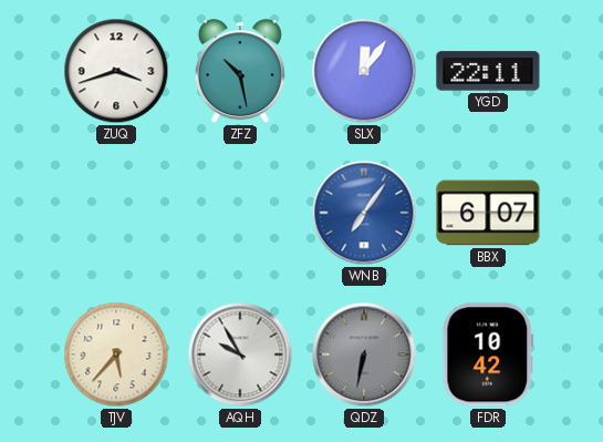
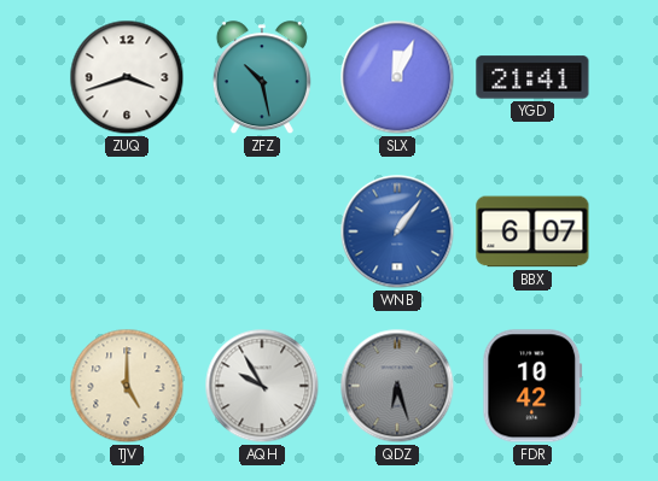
SLX: 12:06 -> 12:04
YGD: 22:11 -> 21:41
WNB: 7:06 -> 1:06
TJV: 5:37 -> 5:00
QDZ: 6:32 -> 6:27
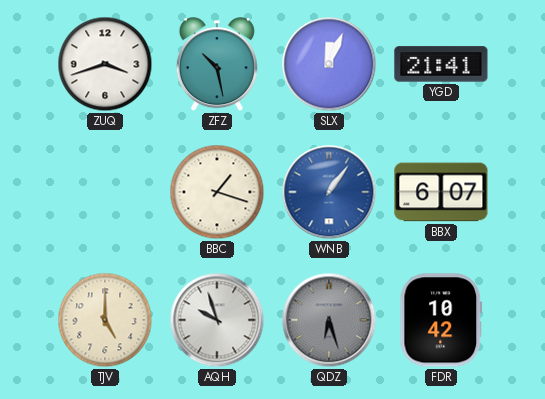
BBC: none -> 1:18
AQH: 9:55 -> 9:57
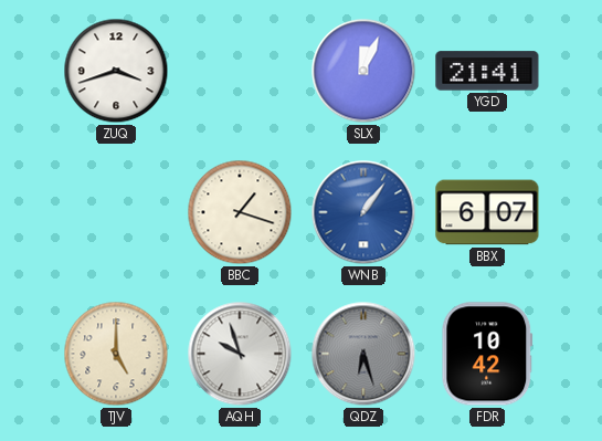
ZFZ: 10:28 -> none
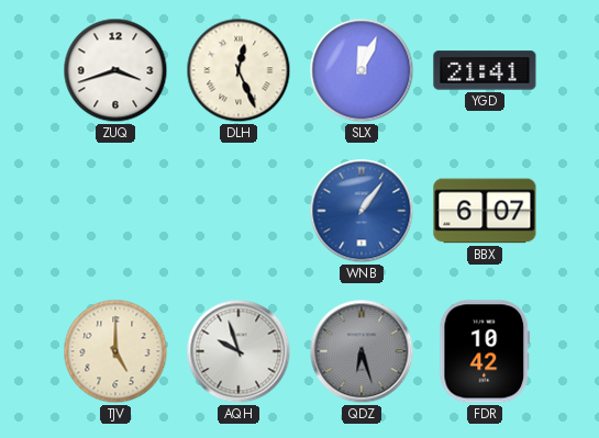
DLH: none -> 12:26
BBC: 1:18 -> none
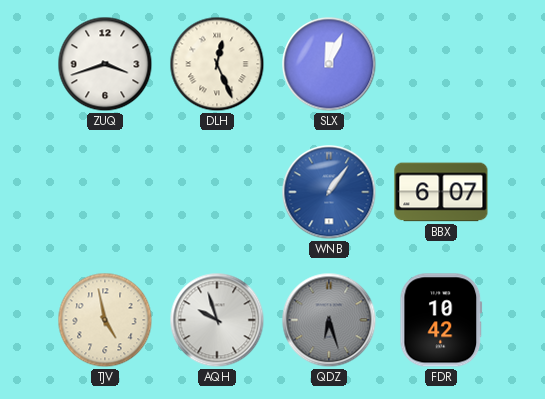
YGD: 21:41 -> none
TJV: 5:00 -> 4:58
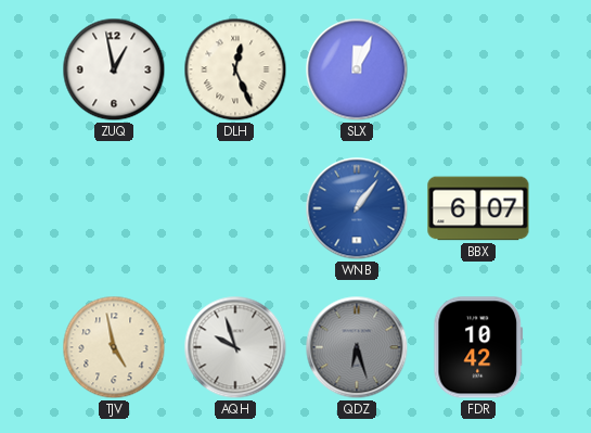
ZUQ: 3:42 -> 12:58
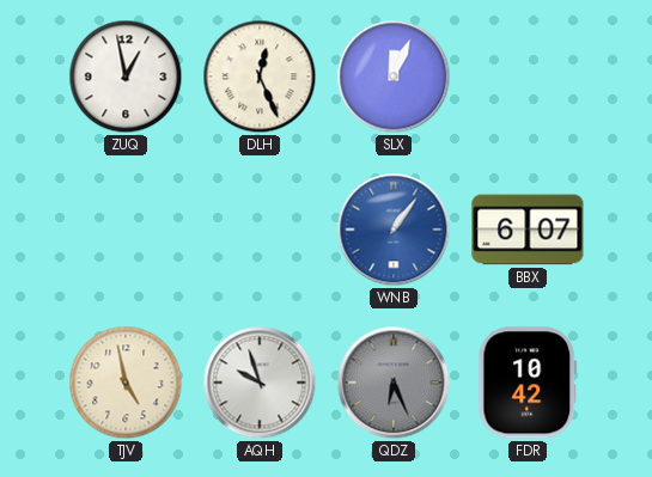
QDZ: 6:27 -> 6:26
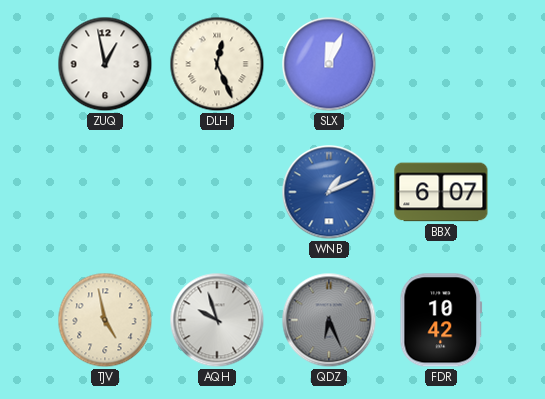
WNB: 1:06 -> 1:11
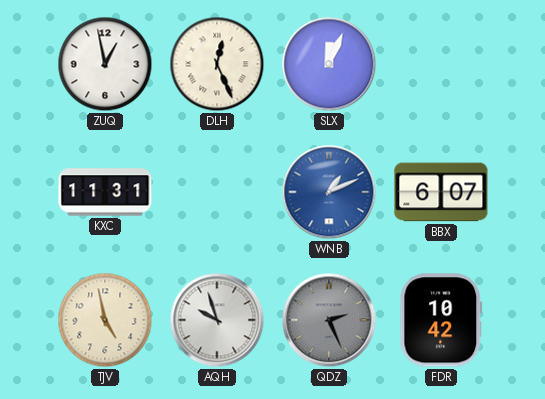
KXC: none -> 11:31
QDZ: 6:26 -> 2:26
